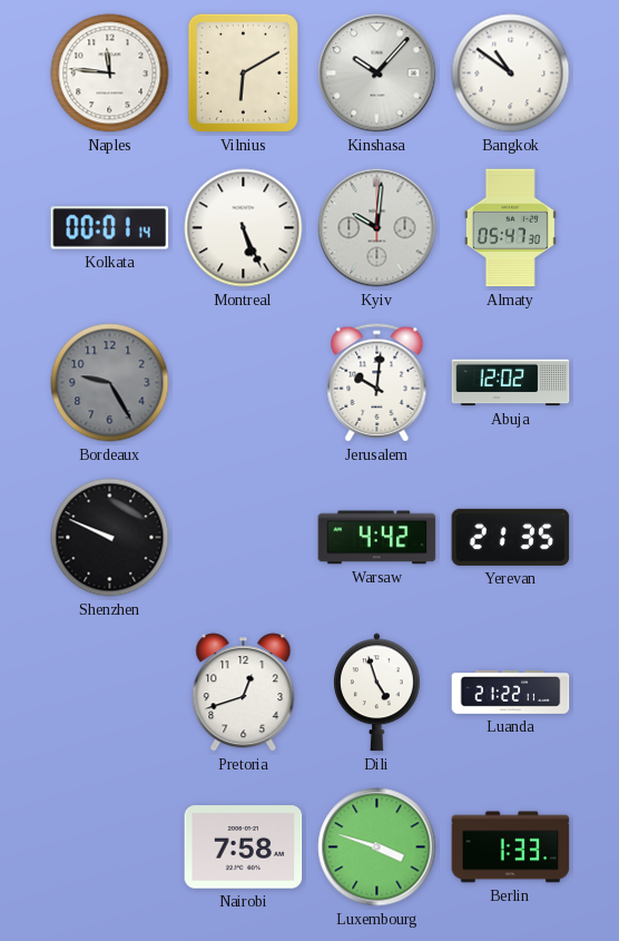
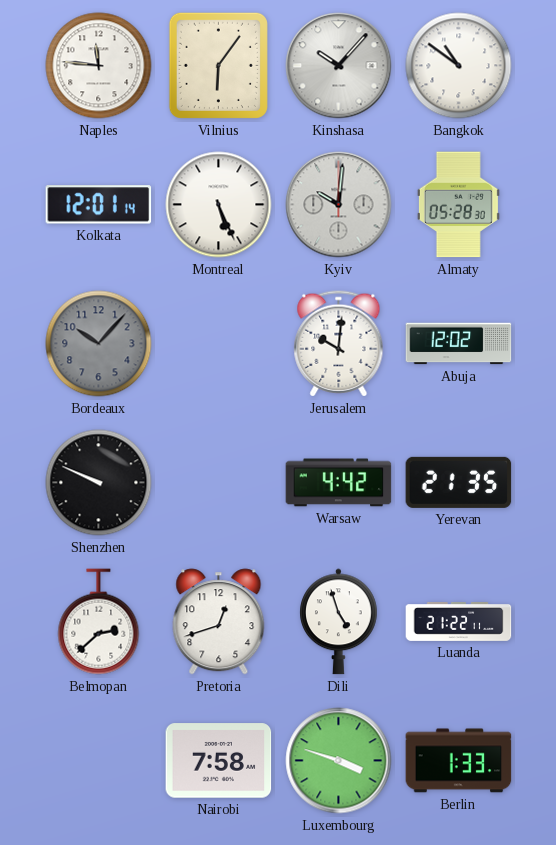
Vilnius: 6:10 -> 6:06
Kolkata: 00:01 -> 12:01
Almaty: 05:47 -> 05:28
Bordeaux: 9:25 -> 10:07
Belmopan: none -> 2:38
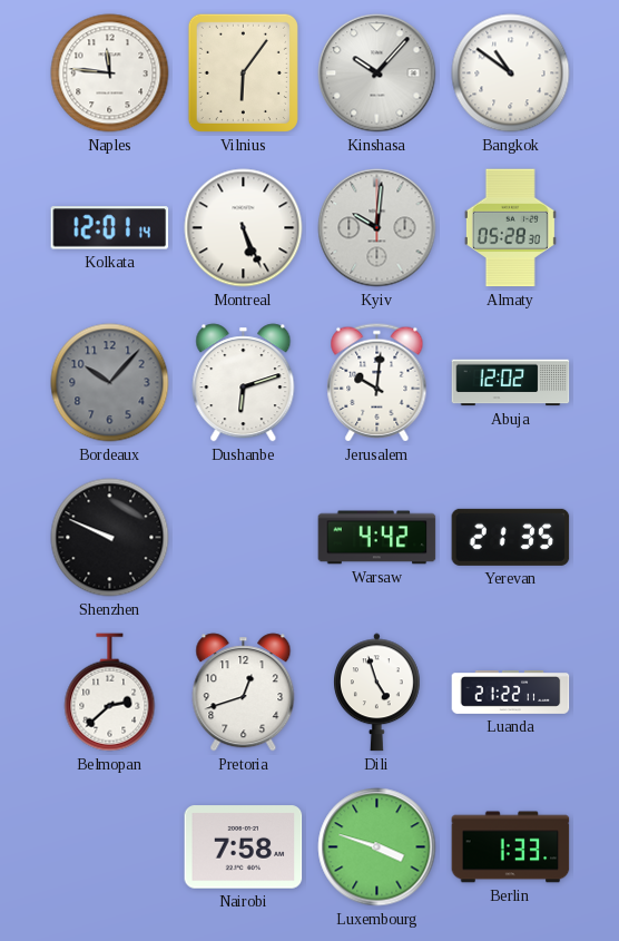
Dushanbe: none -> 6:12
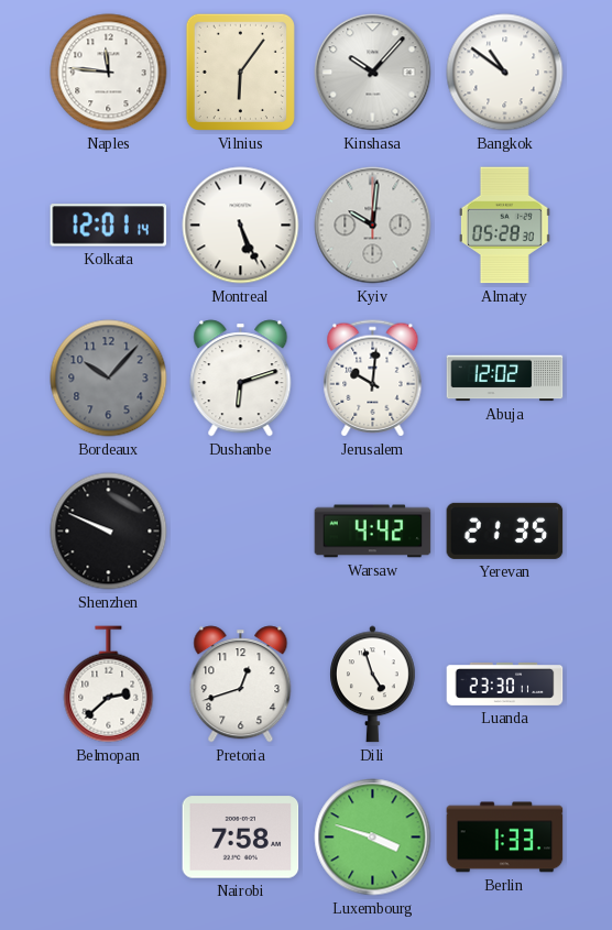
Luanda: 21:22 -> 23:30
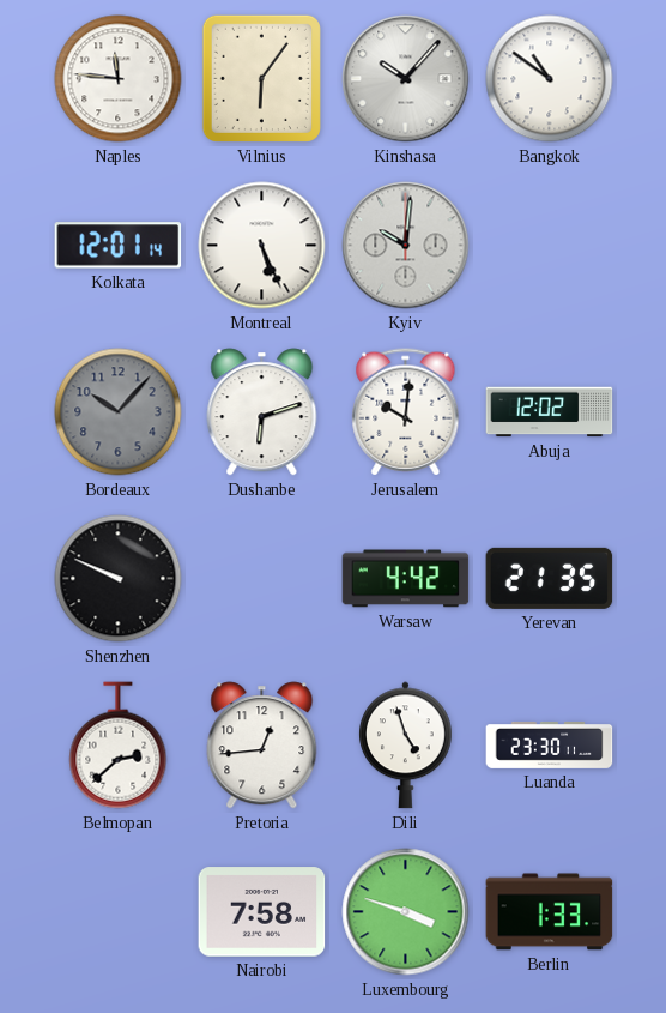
Almaty: 05:28 -> none
Pretoria: 12:42 -> 12:44
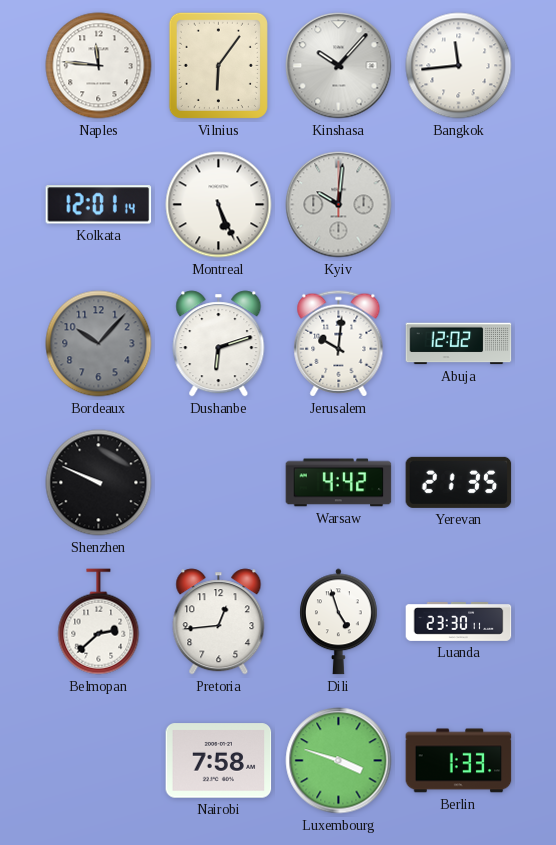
Bangkok: 10:51 -> 11:44
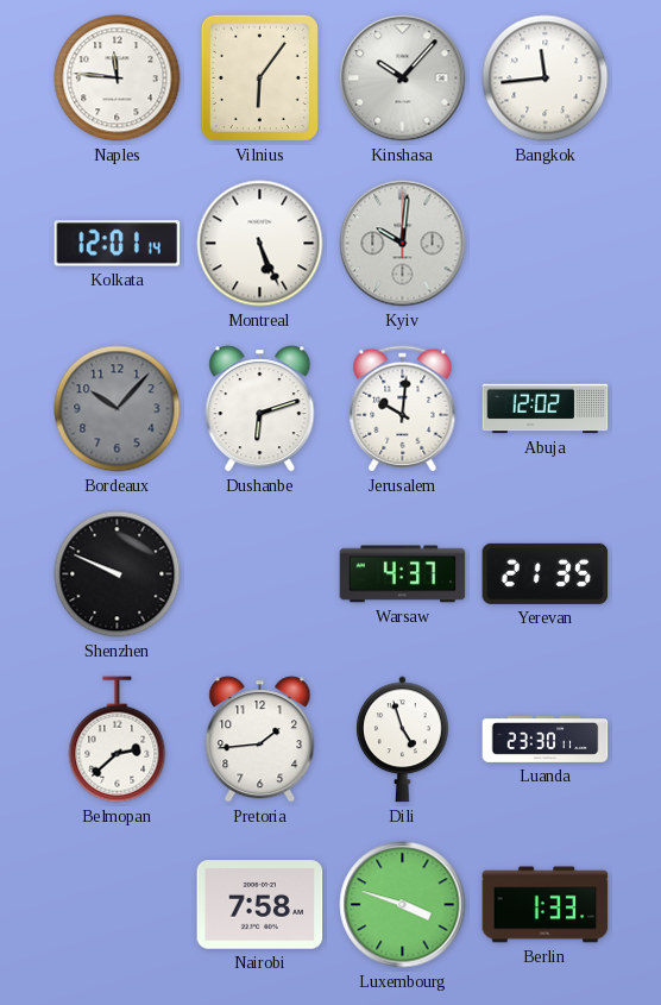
Warsaw: 4:42 -> 4:37
Pretoria: 12:44 -> 1:44
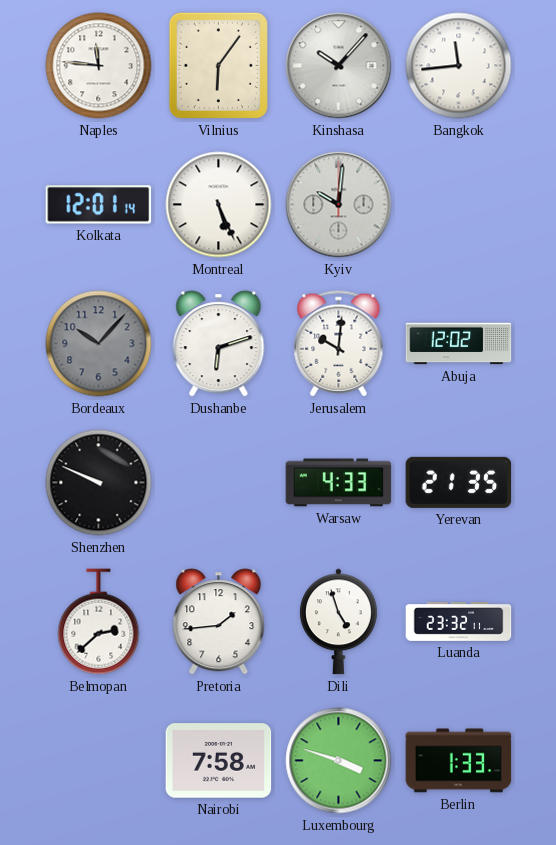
Warsaw: 4:37 -> 4:33
Luanda: 23:30 -> 23:32
